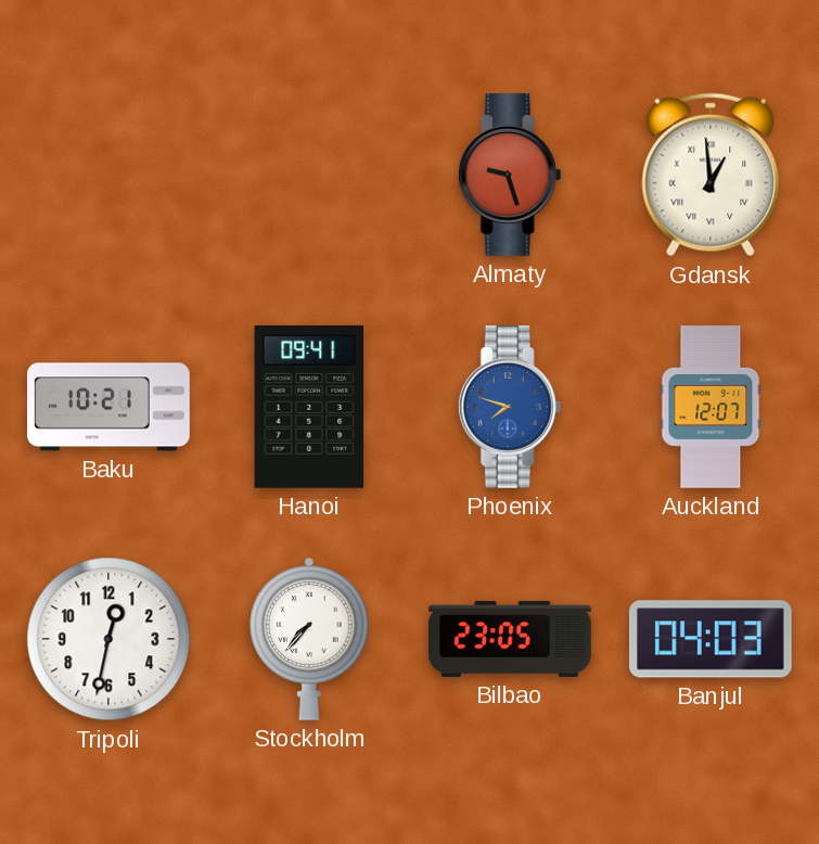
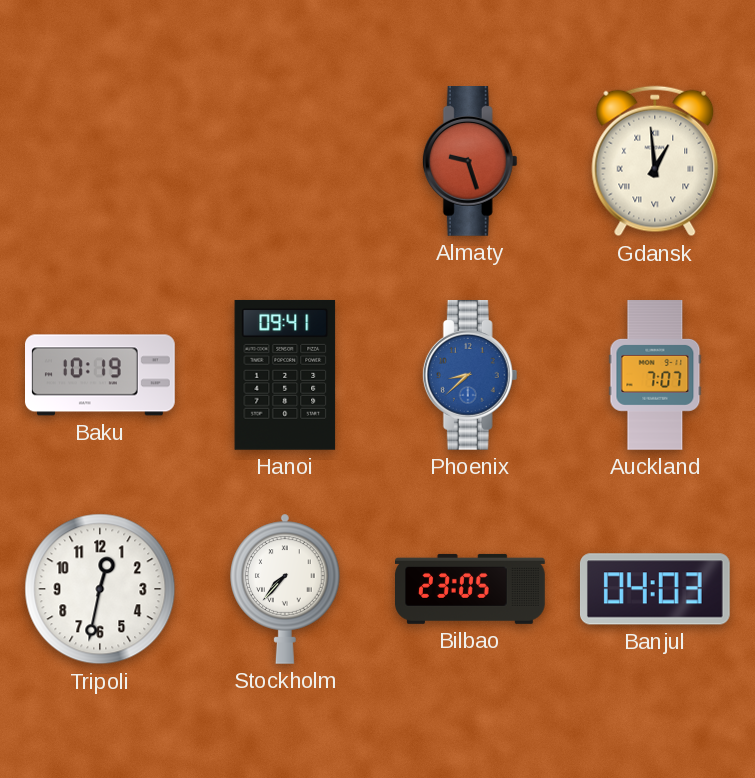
Baku: 10:21 -> 10:19
Phoenix: 7:48 -> 8:38
Auckland: 12:07 -> 7:07
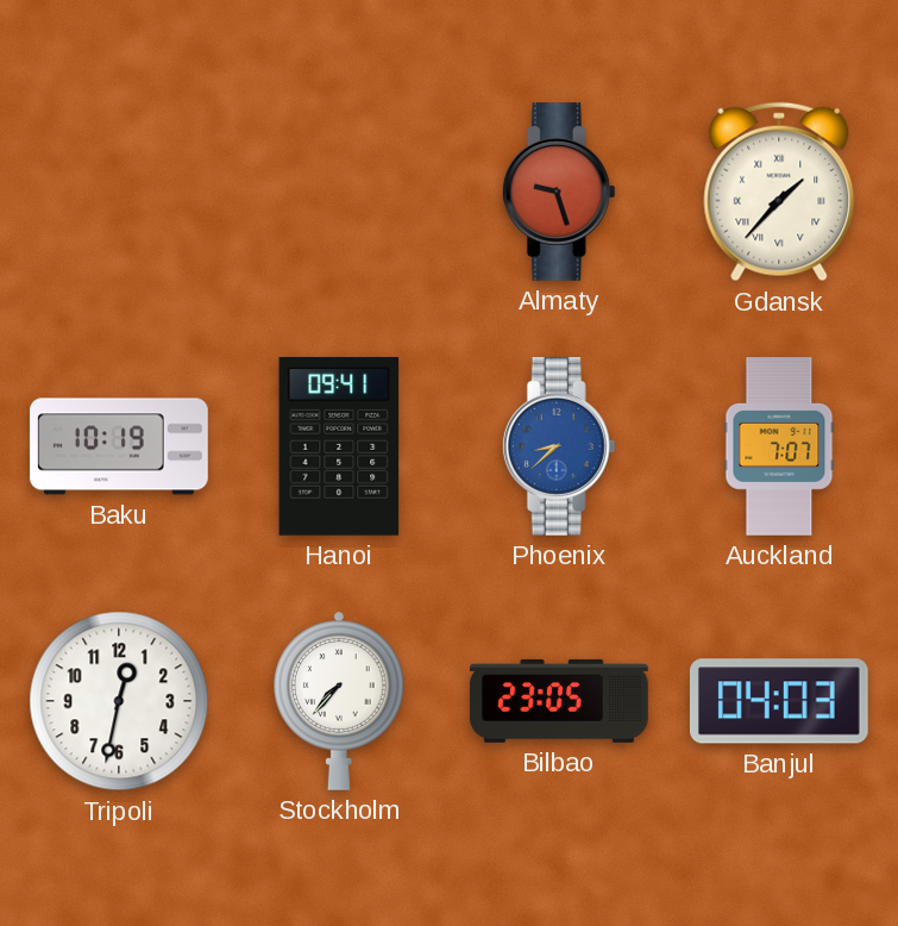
Gdansk: 12:59 -> 1:37
